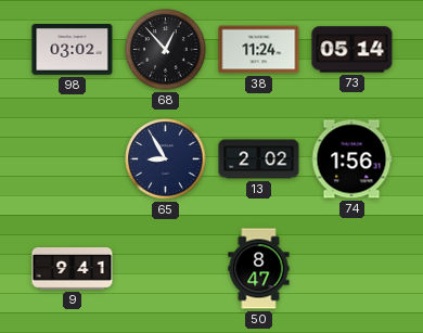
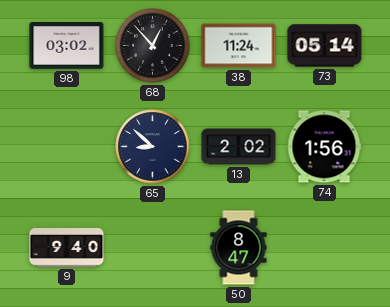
65: 8:55 -> 8:52
9: 9:41 -> 9:40
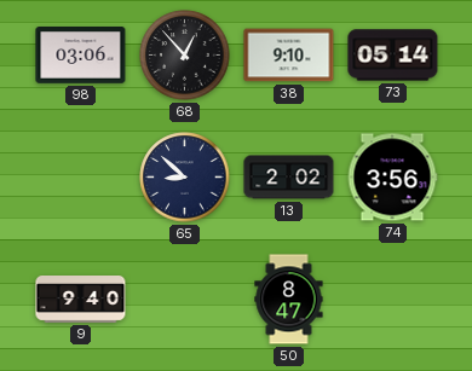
98: 03:02 -> 03:06
38: 11:24 -> 9:10
74: 1:56 -> 3:56
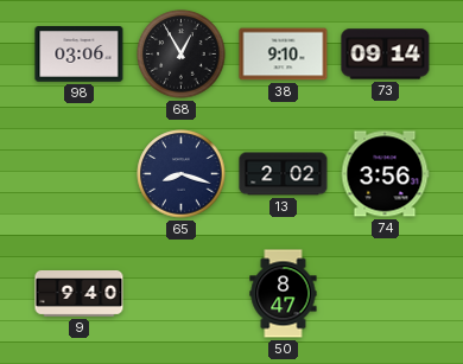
68: 12:53 -> 12:55
73: 05:14 -> 09:14
65: 8:52 -> 8:18
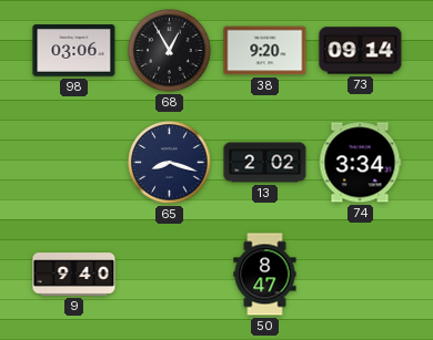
38: 9:10 -> 9:20
74: 3:56 -> 3:34
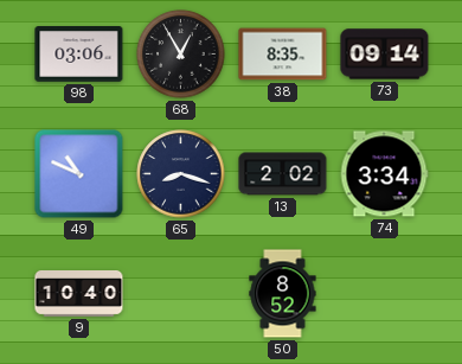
38: 9:20 -> 8:35
49: none -> 10:49
9: 9:40 -> 10:40
50: 8:47 -> 8:52
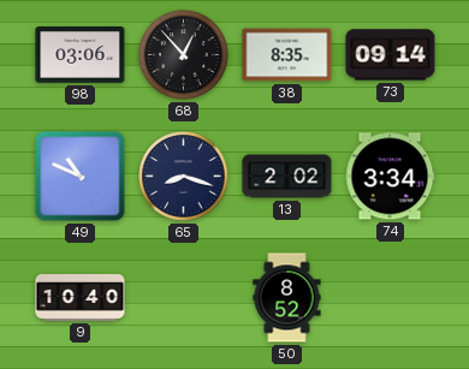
68: 12:55 -> 12:53
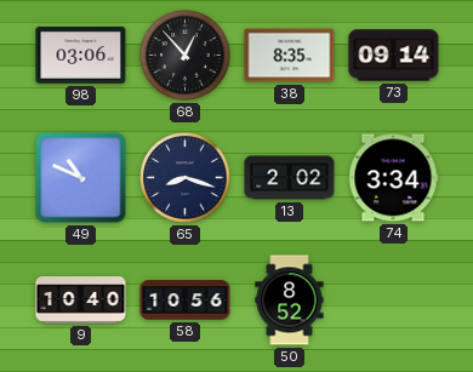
58: none -> 10:56
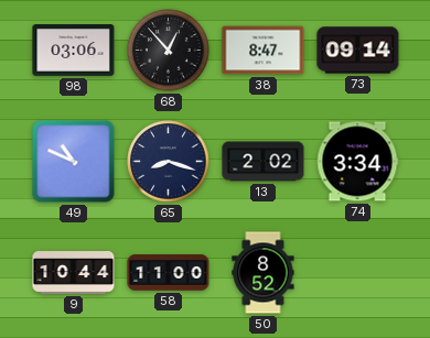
38: 8:35 -> 8:47
9: 10:40 -> 10:44
58: 10:56 -> 11:00
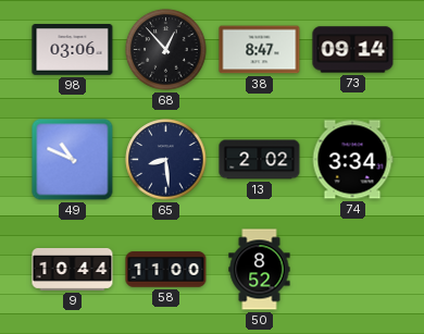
65: 8:18 -> 8:29
